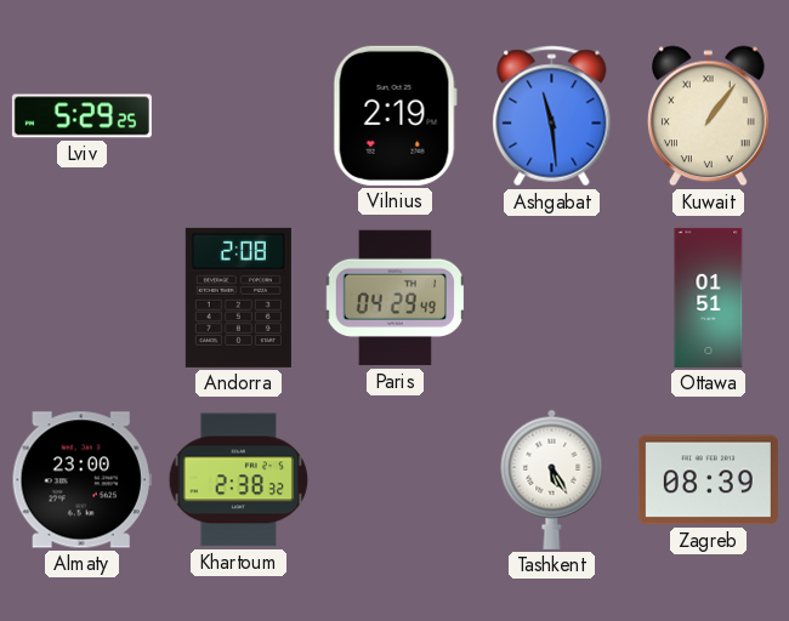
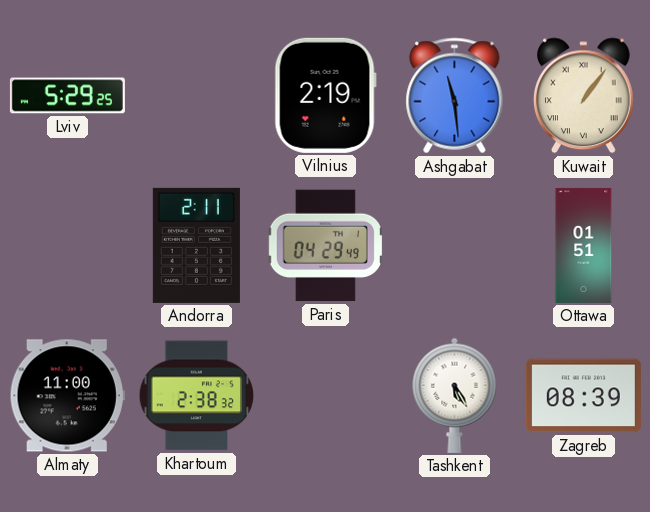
Andorra: 2:08 -> 2:11
Almaty: 23:00 -> 11:00
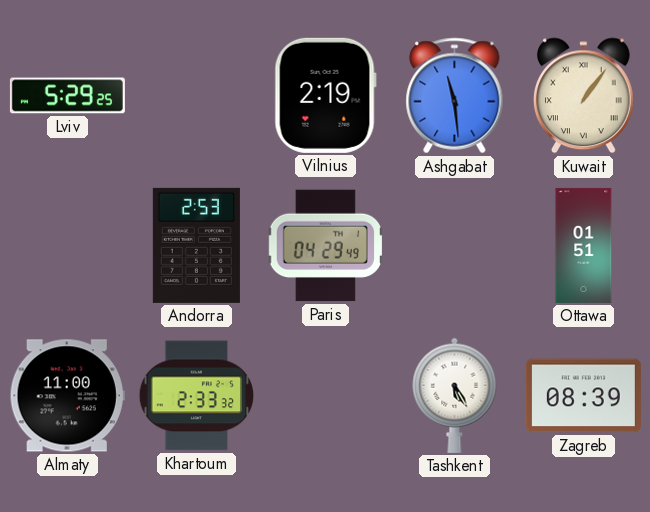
Andorra: 2:11 -> 2:53
Khartoum: 2:38 -> 2:33
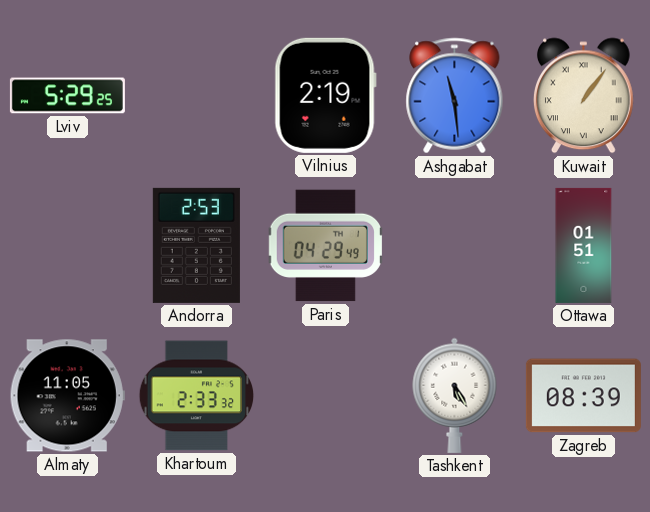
Almaty: 11:00 -> 11:05
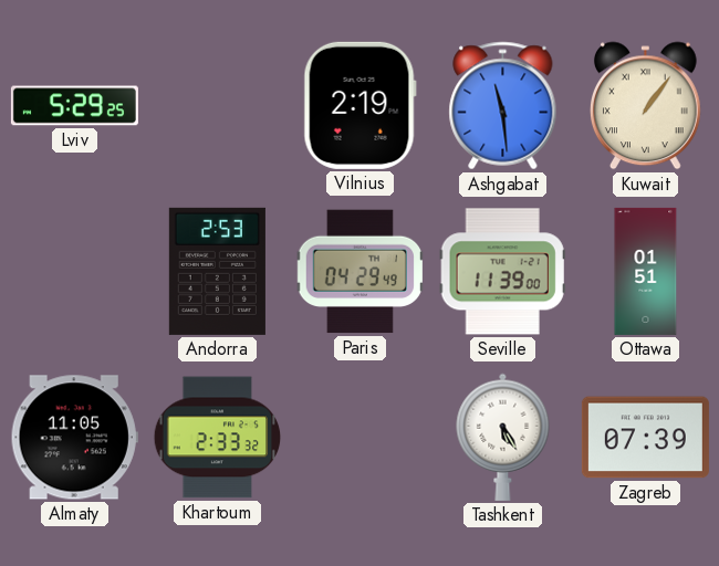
Seville: none -> 11:39
Zagreb: 08:39 -> 07:39
